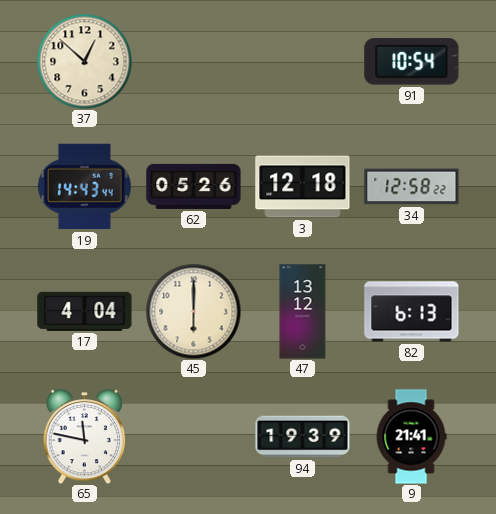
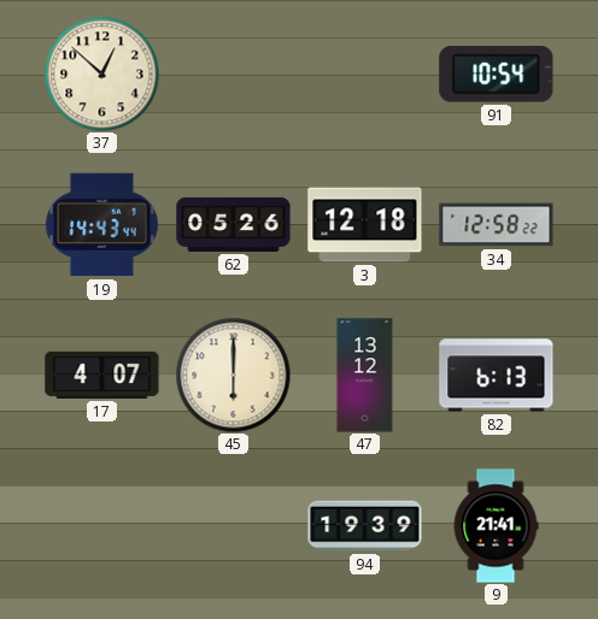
17: 4:04 -> 4:07
65: 11:47 -> none
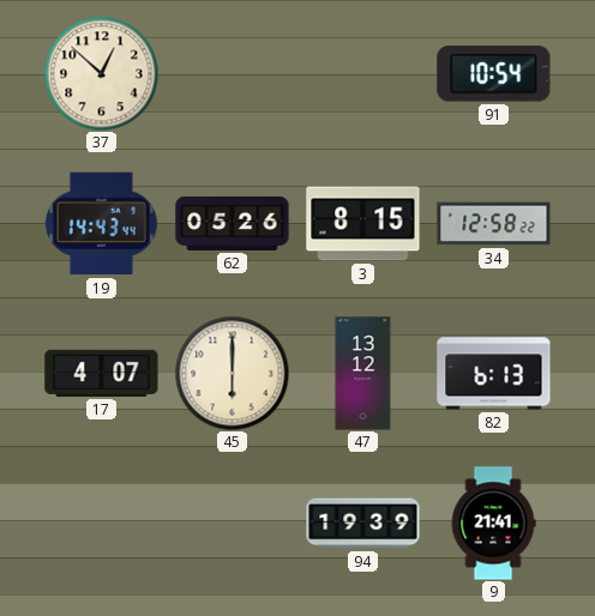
3: 12:18 -> 8:15
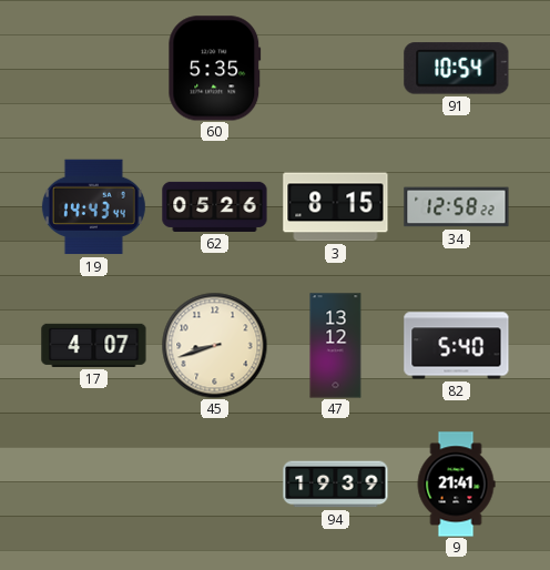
37: 12:52 -> none
60: none -> 5:35
45: 6:00 -> 8:42
82: 6:13 -> 5:40
